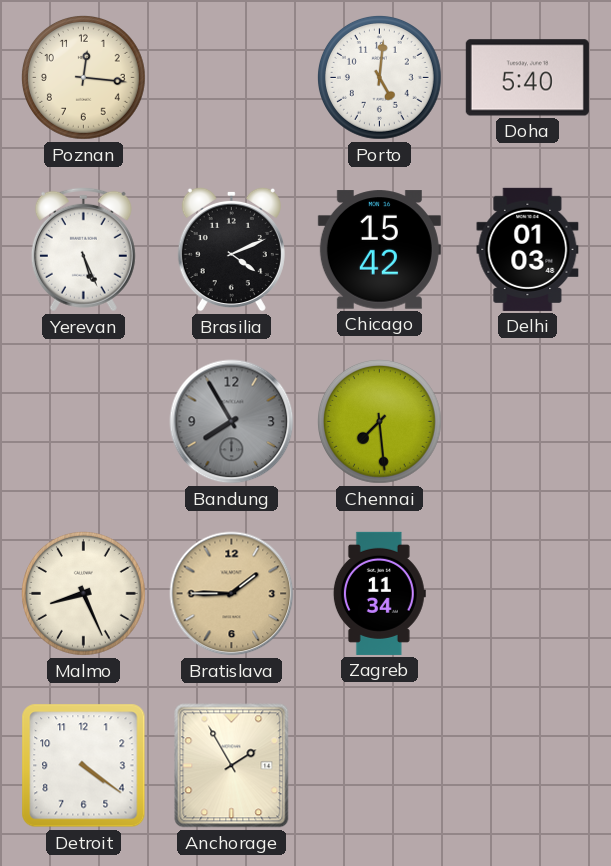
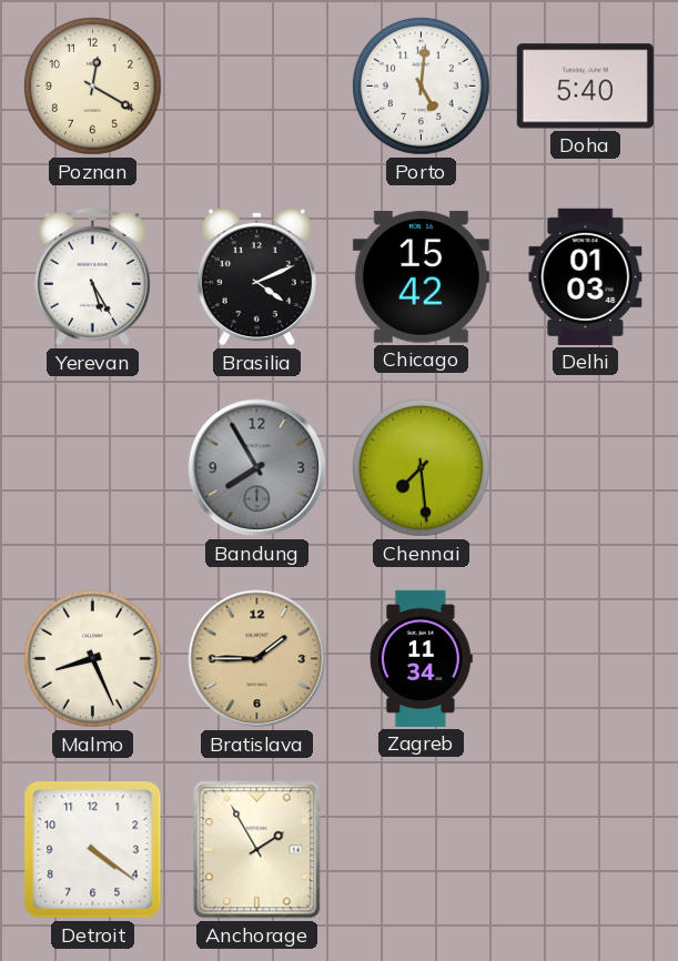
Poznan: 12:16 -> 12:20
Yerevan: 5:26 -> 5:25
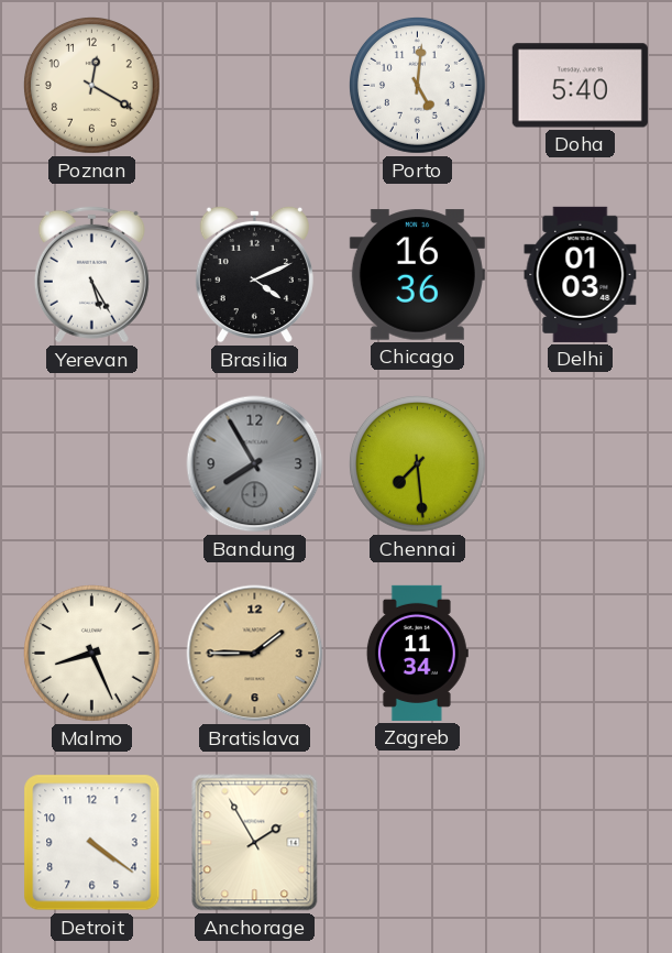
Chicago: 15:42 -> 16:36
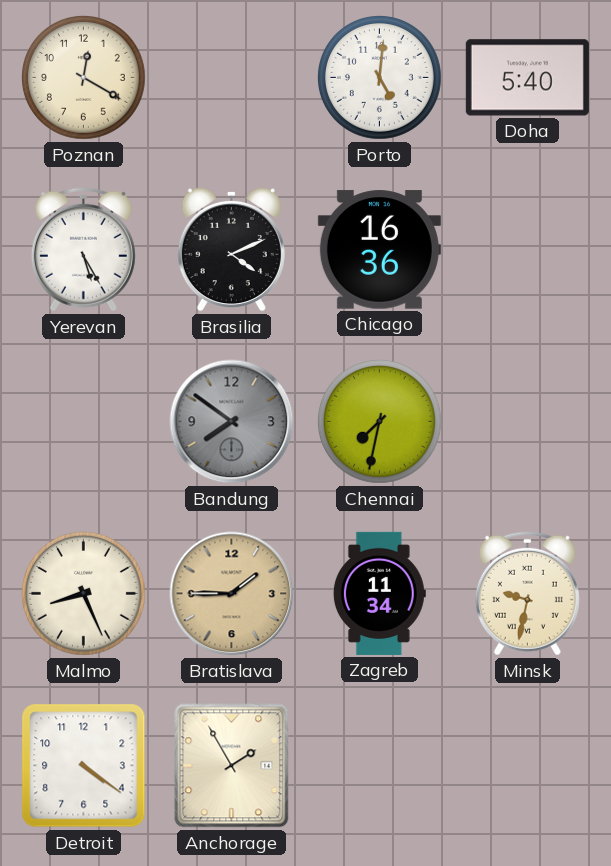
Delhi: 01:03 -> none
Bandung: 7:55 -> 7:51
Chennai: 7:29 -> 7:32
Minsk: none -> 9:32
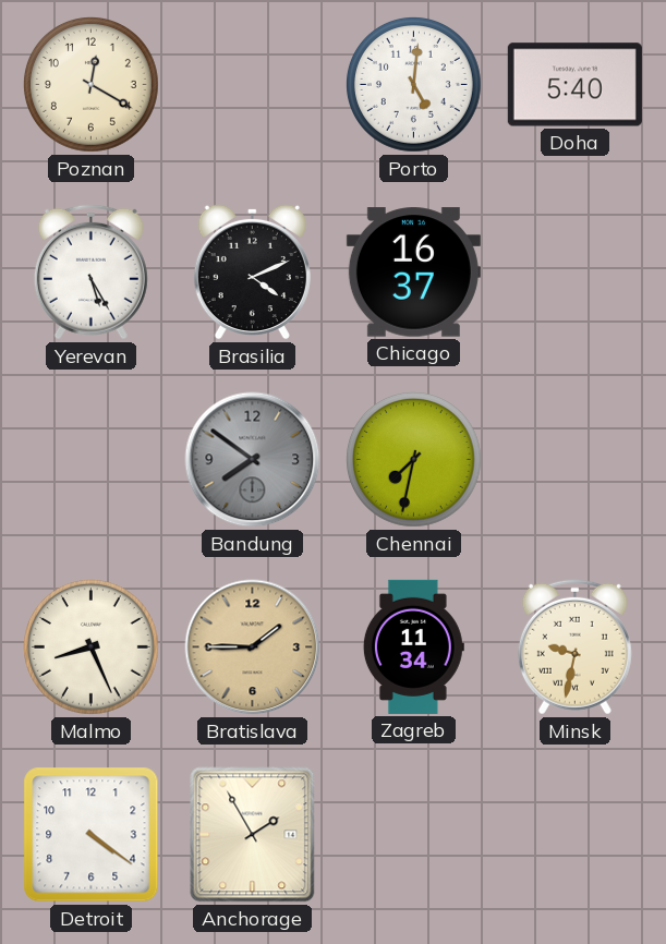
Chicago: 16:36 -> 16:37
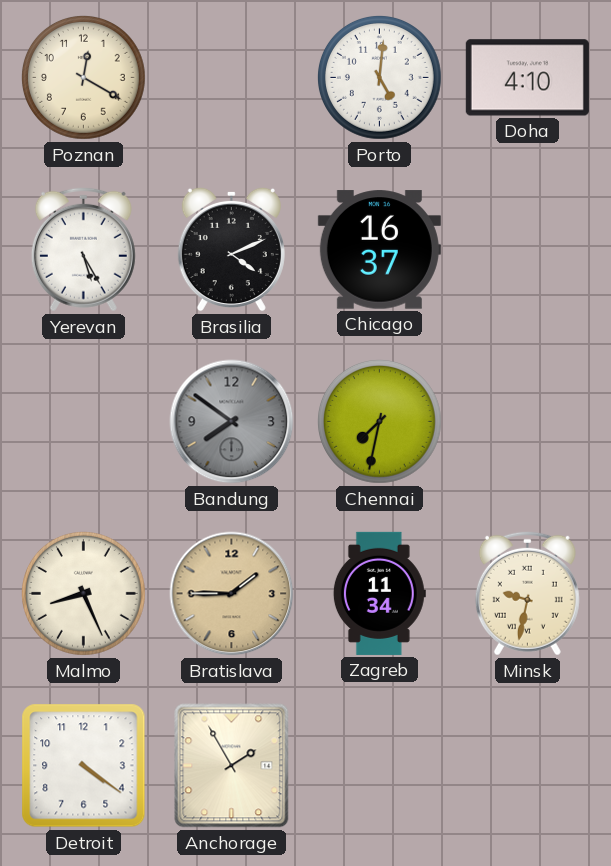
Doha: 5:40 -> 4:10
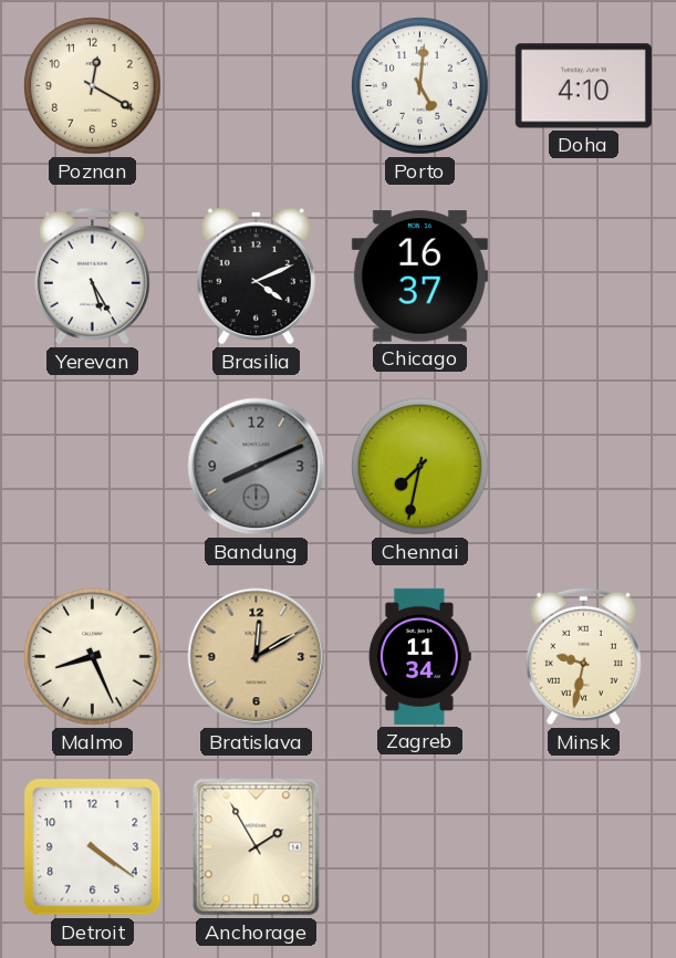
Bandung: 7:51 -> 8:11
Bratislava: 1:45 -> 12:10
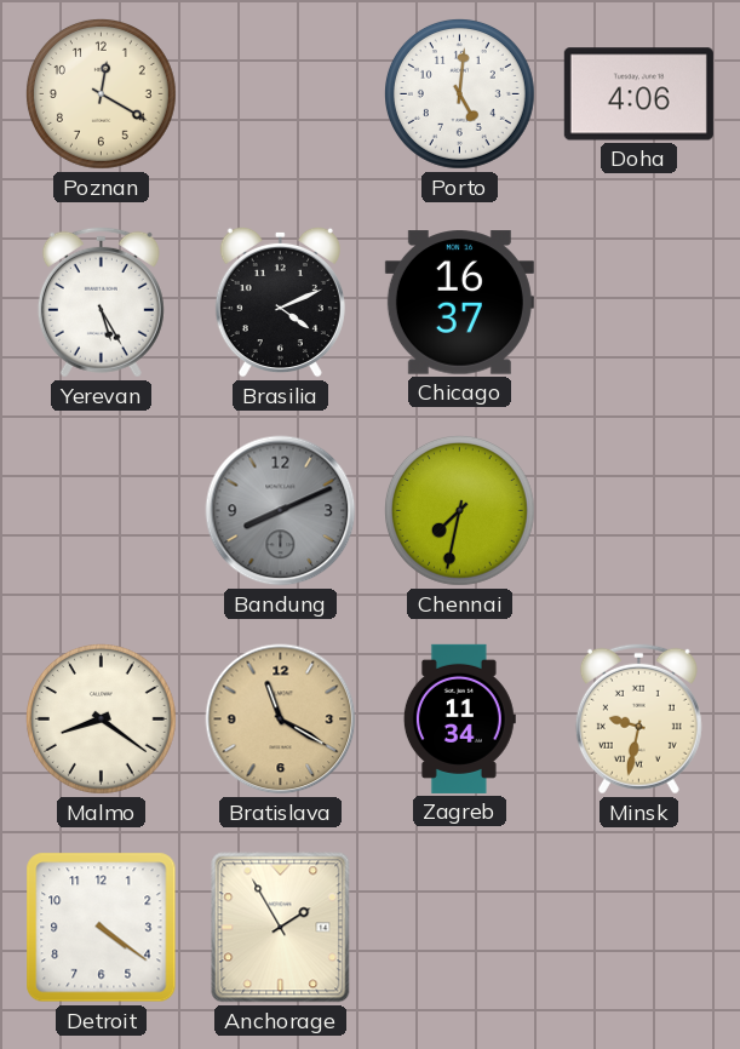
Doha: 4:10 -> 4:06
Malmo: 8:26 -> 8:21
Bratislava: 12:10 -> 11:20
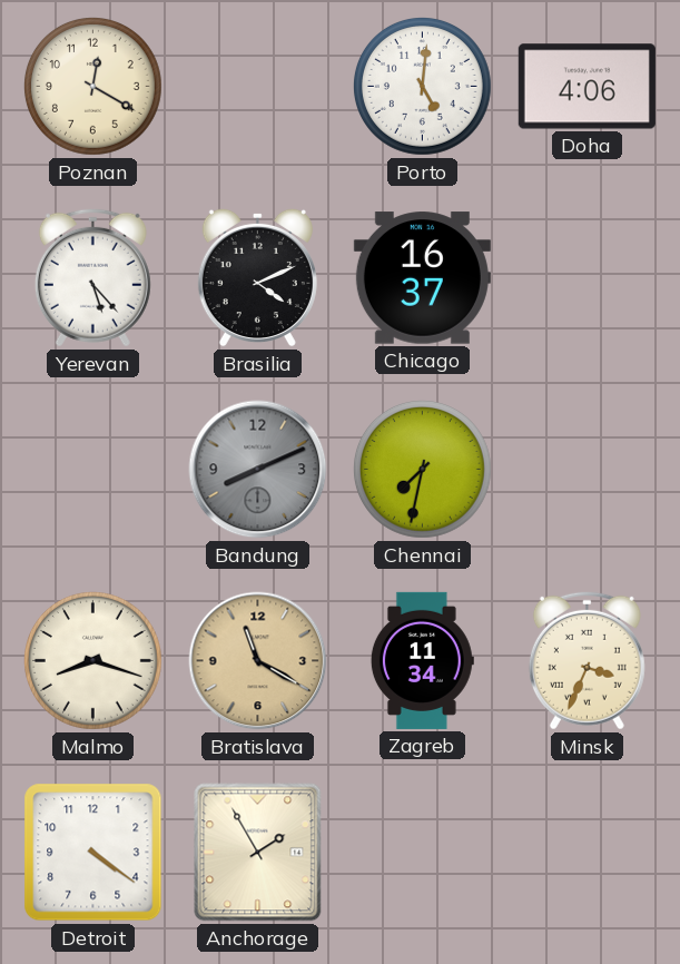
Yerevan: 5:25 -> 5:23
Malmo: 8:21 -> 8:18
Minsk: 9:32 -> 3:34
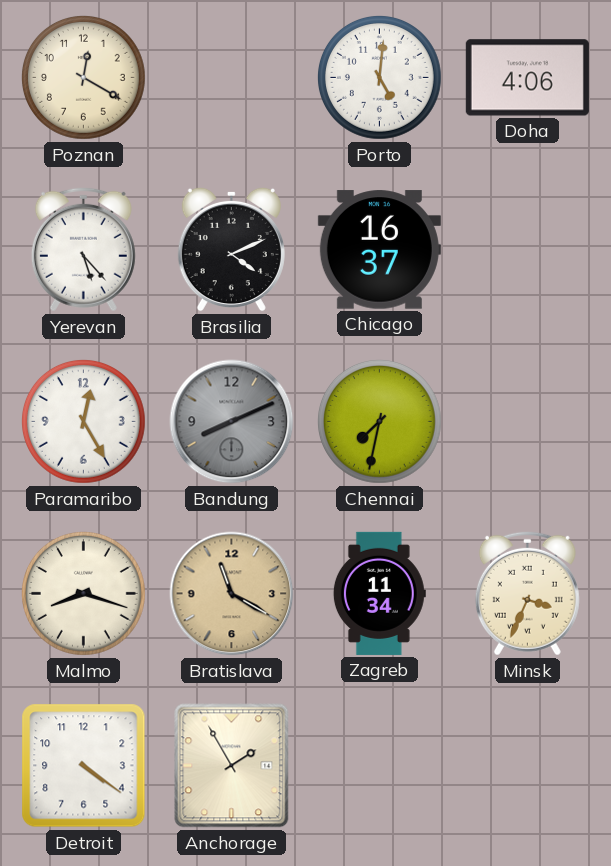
Paramaribo: none -> 12:25
